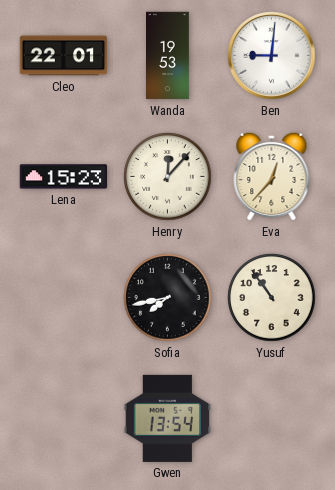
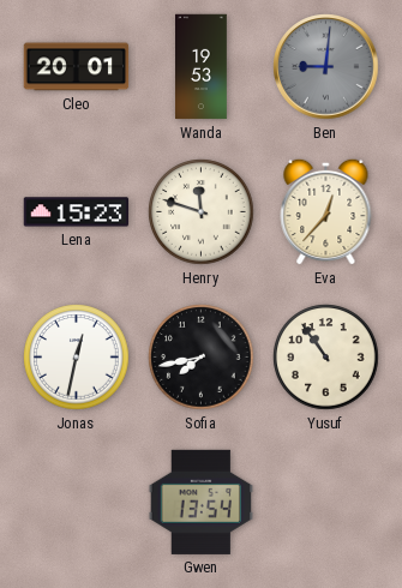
Cleo: 22:01 -> 20:01
Ben dial: white -> grey
Henry: 12:07 -> 11:48
Jonas: none -> 12:32
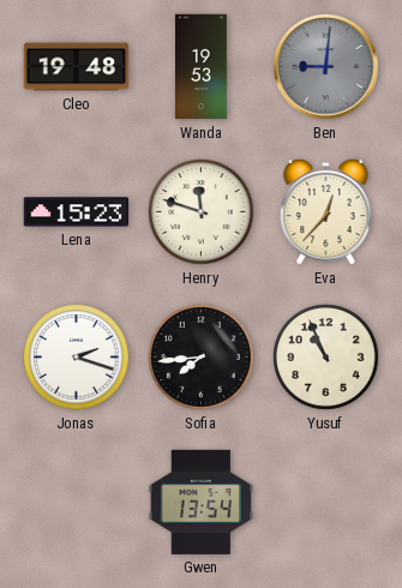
Cleo: 20:01 -> 19:48
Jonas: 12:32 -> 2:18
Sofia: 7:43 -> 7:44
Yusuf: 10:54 -> 10:56
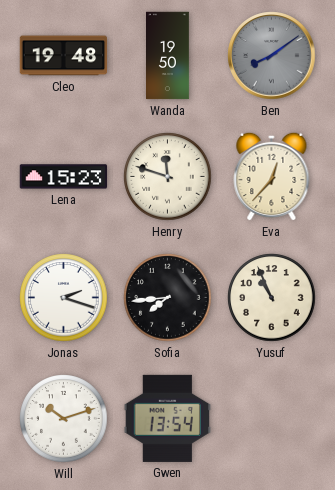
Wanda: 19:53 -> 19:50
Ben: 9:01 -> 8:09
Will: none -> 10:12
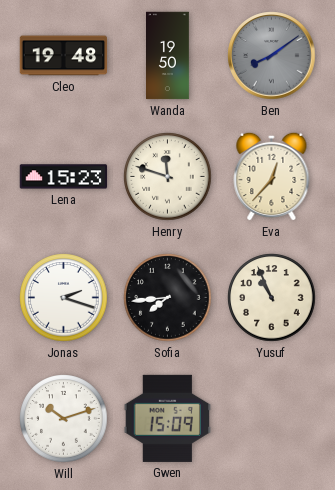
Gwen: 13:54 -> 15:09
